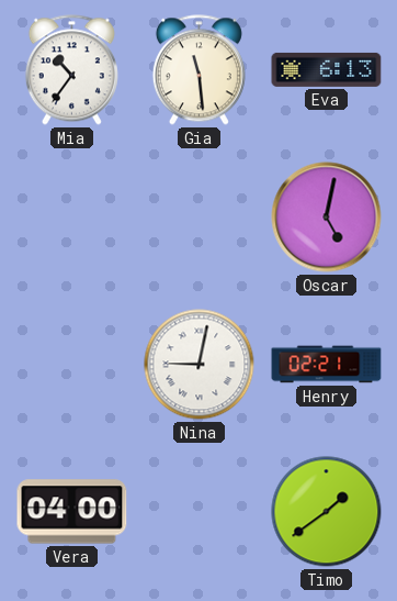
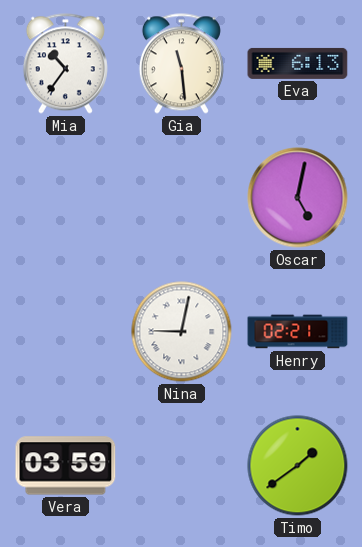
Vera: 04:00 -> 03:59
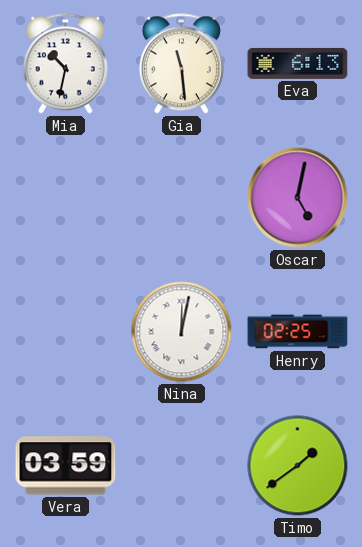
Mia: 10:36 -> 10:32
Nina: 9:02 -> 12:02
Henry: 02:21 -> 02:25
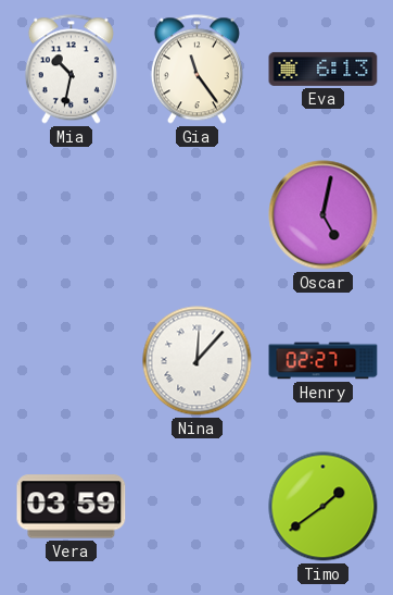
Gia: 11:29 -> 11:24
Nina: 12:02 -> 12:07
Henry: 02:25 -> 02:27
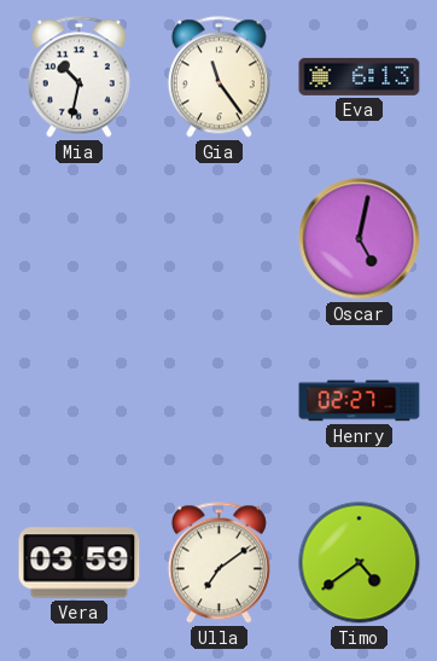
Nina: 12:07 -> none
Ulla: none -> 7:09
Timo: 1:39 -> 4:39
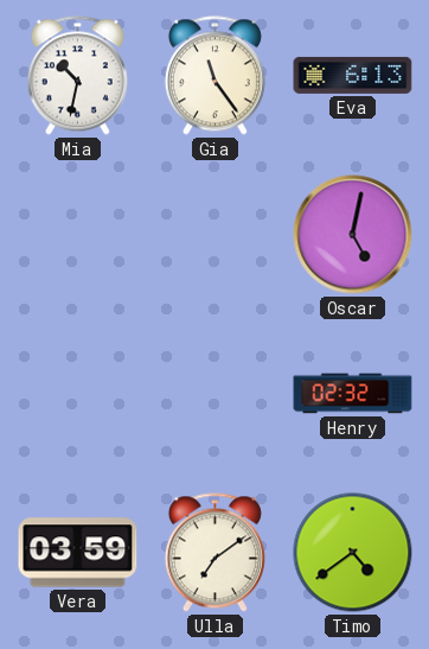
Henry: 02:27 -> 02:32
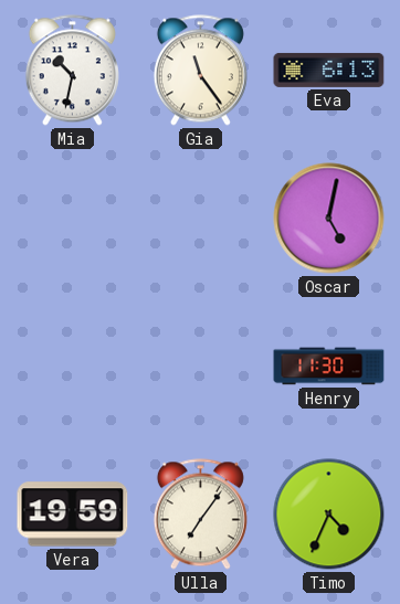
Henry: 02:32 -> 11:30
Vera: 03:59 -> 19:59
Ulla: 7:09 -> 7:06
Timo: 4:39 -> 4:34
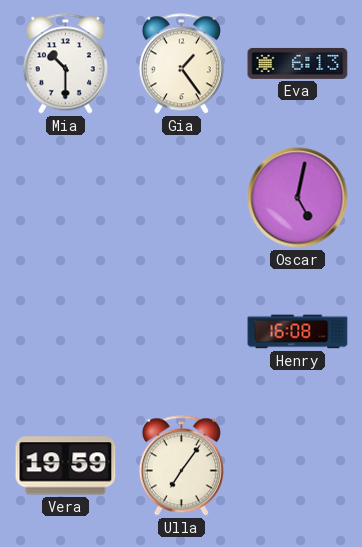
Mia: 10:32 -> 10:30
Gia: 11:24 -> 1:24
Henry: 11:30 -> 16:08
Timo: 4:34 -> none
